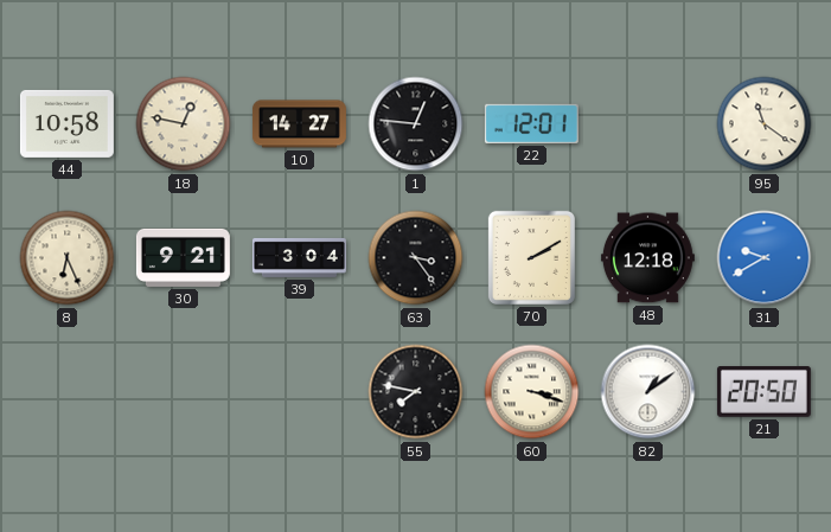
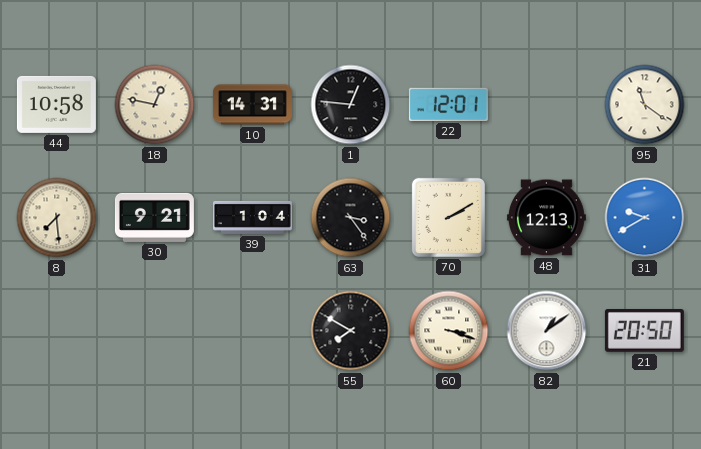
10: 14:27 -> 14:31
8: 6:26 -> 7:29
39: 3:04 -> 1:04
48: 12:18 -> 12:13
55: 7:47 -> 7:50
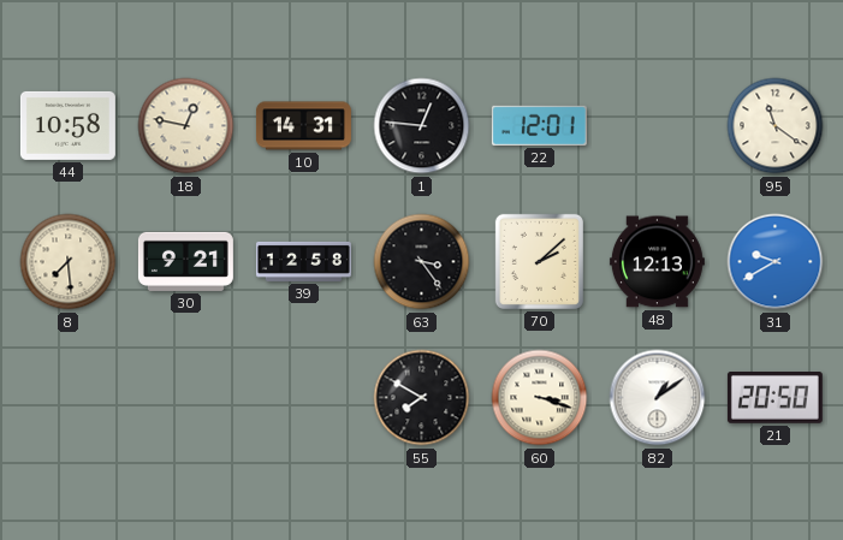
39: 1:04 -> 12:58
70: 2:10 -> 2:08
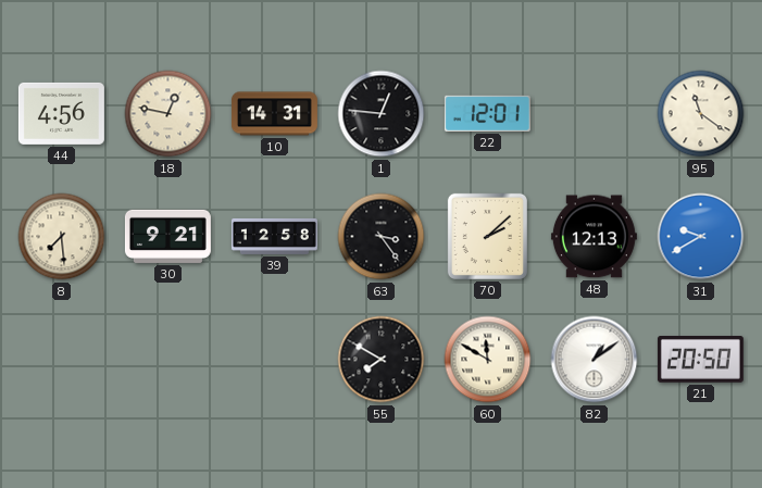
44: 10:58 -> 4:56
60: 3:18 -> 11:50
